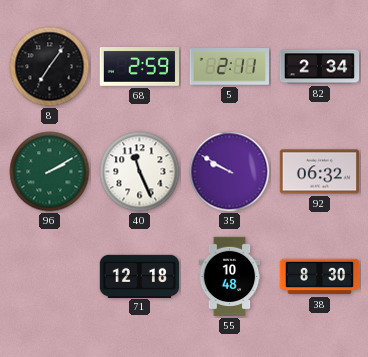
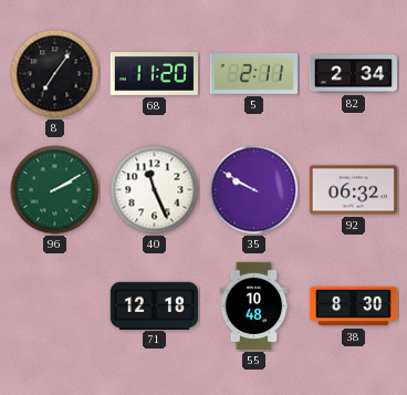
68: 2:59 -> 11:20
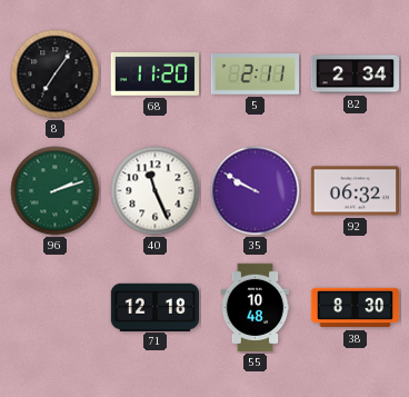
96: 2:10 -> 2:12
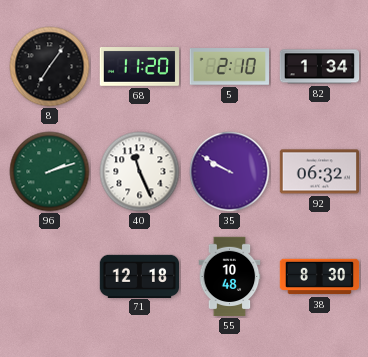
5: 2:11 -> 2:10
82: 2:34 -> 1:34
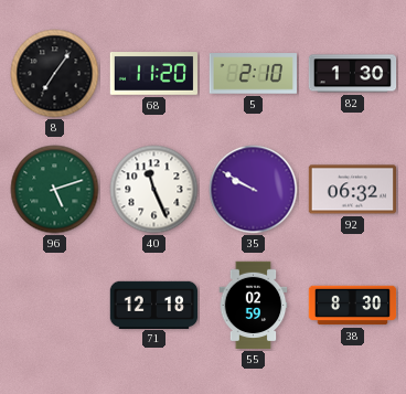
82: 1:34 -> 1:30
96: 2:12 -> 5:12
55: 10:48 -> 02:59
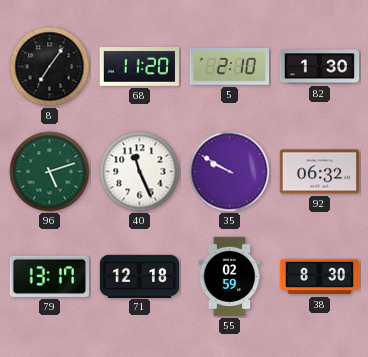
79: none -> 13:17
